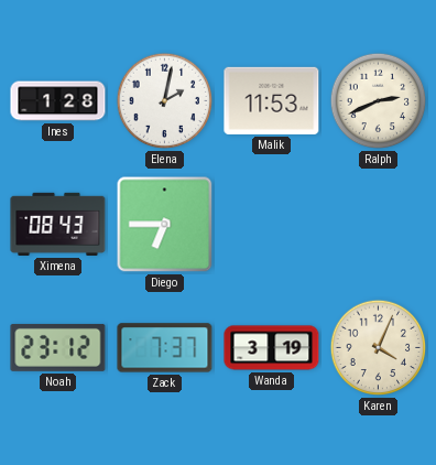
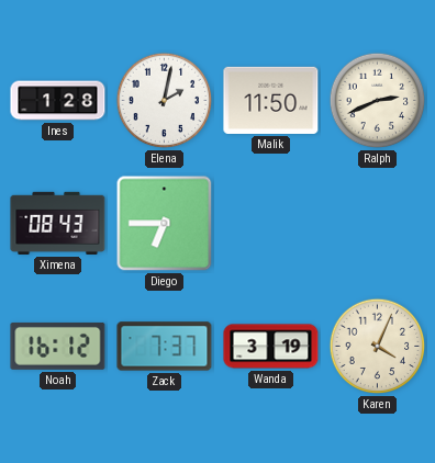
Malik: 11:53 -> 11:50
Noah: 23:12 -> 16:12
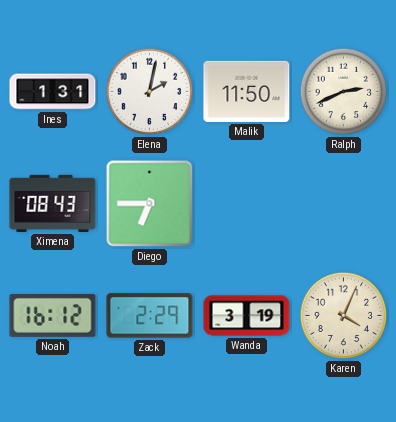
Ines: 1:28 -> 1:31
Zack: 7:37 -> 2:29
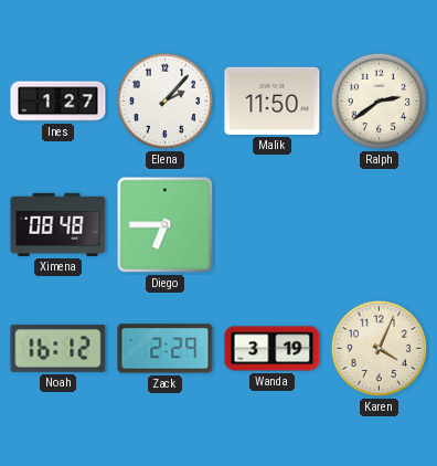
Ines: 1:31 -> 1:27
Elena: 2:02 -> 2:07
Ralph: 2:41 -> 2:39
Ximena: 08:43 -> 08:48
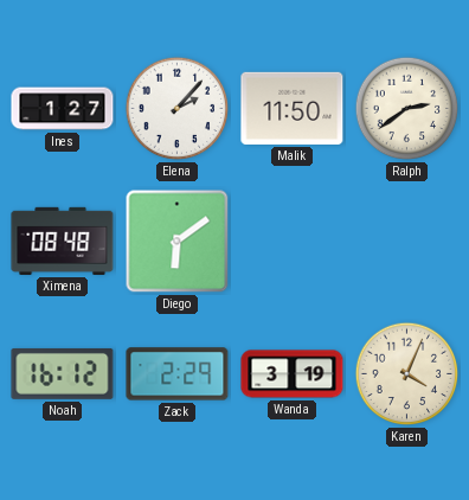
Diego: 6:45 -> 6:09
